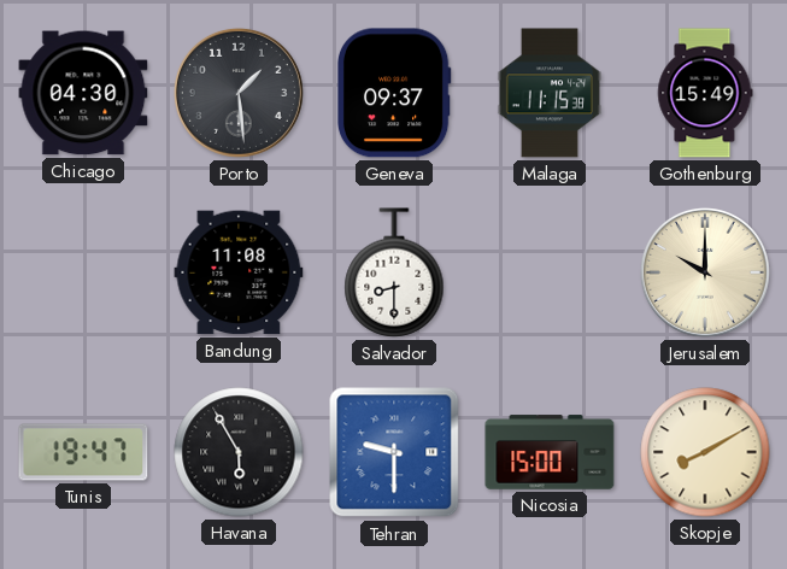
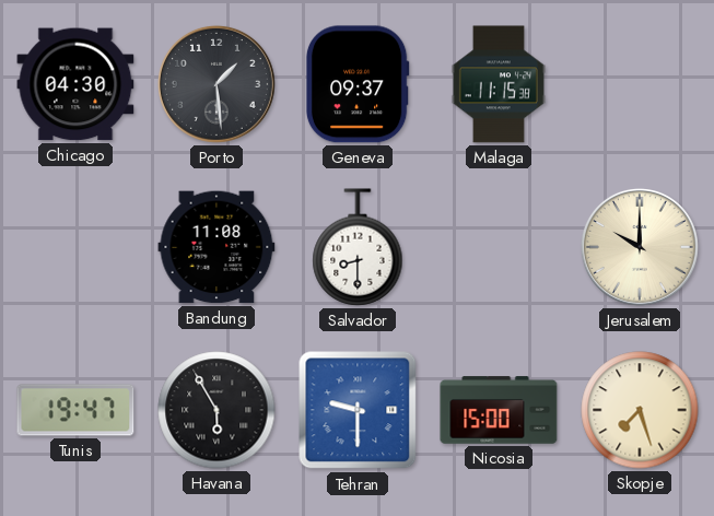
Gothenburg: 15:49 -> none
Skopje: 8:10 -> 7:27
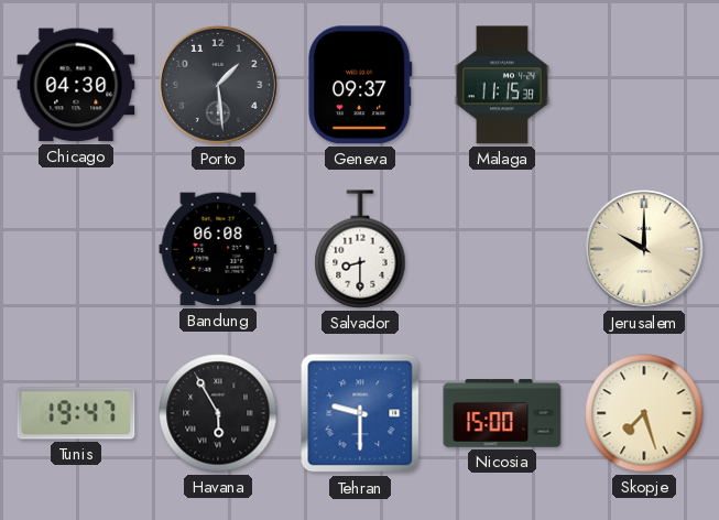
Bandung: 11:08 -> 06:08
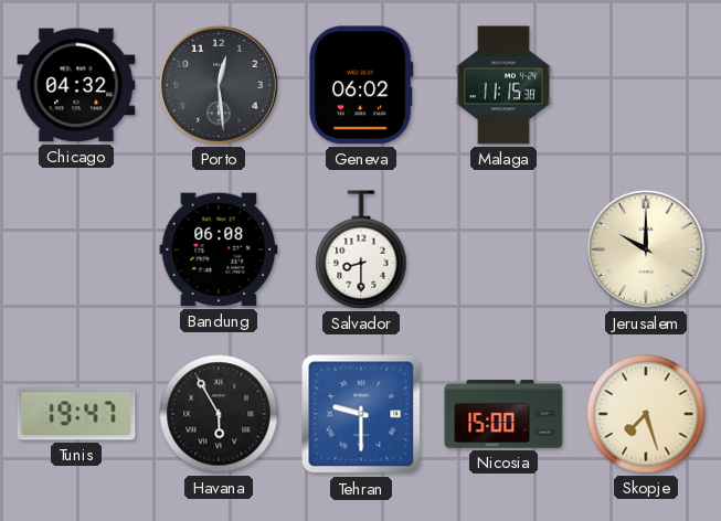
Chicago: 04:30 -> 04:32
Porto: 1:29 -> 12:29
Geneva: 09:37 -> 06:02
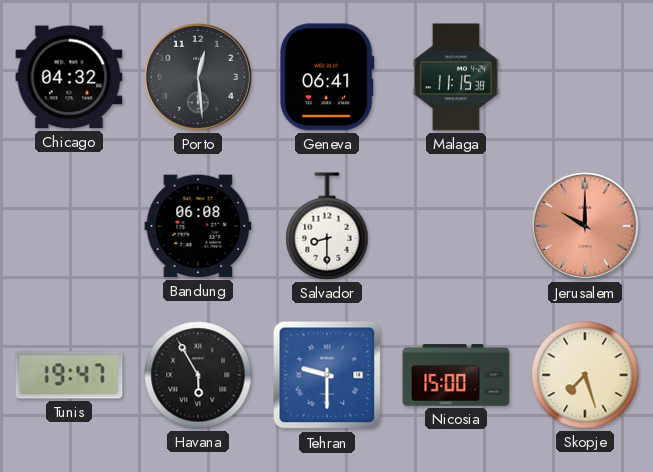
Geneva: 06:02 -> 06:41
Jerusalem dial: cream -> salmon
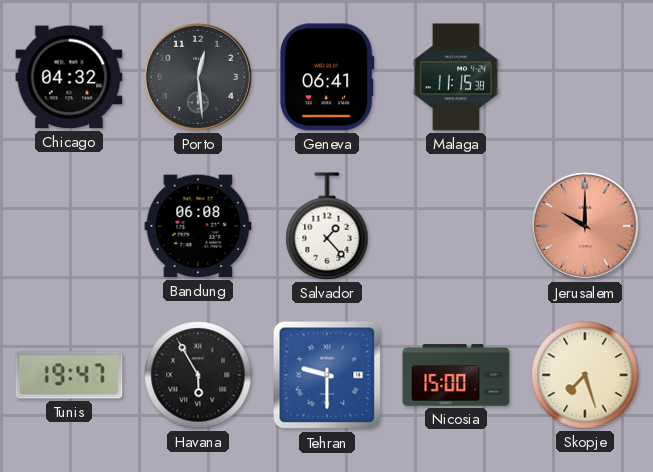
Salvador: 8:30 -> 1:23
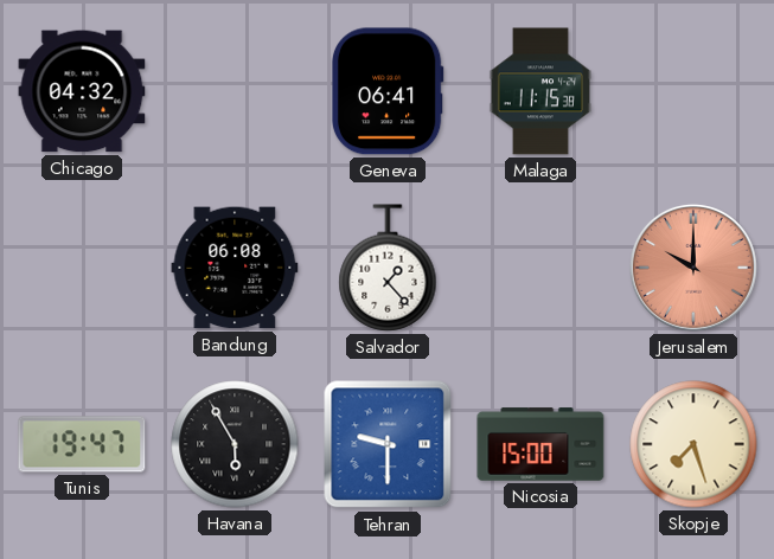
Porto: 12:29 -> none
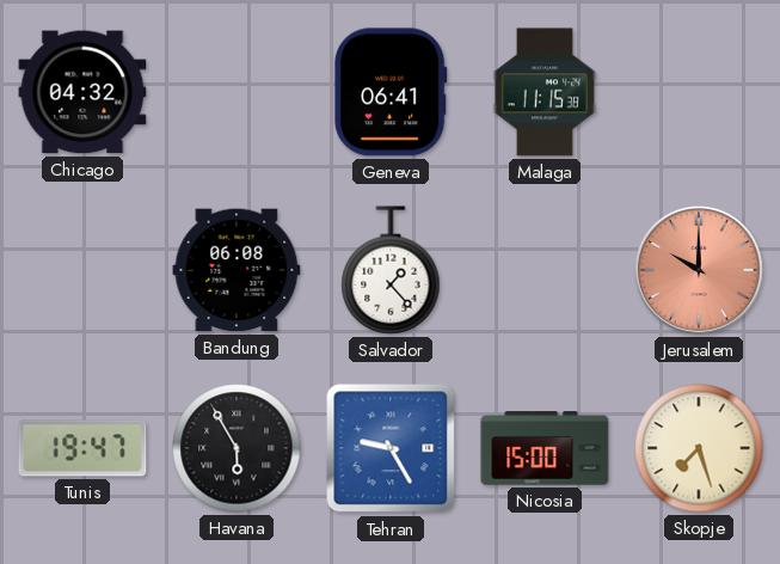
Tehran: 9:30 -> 9:25
